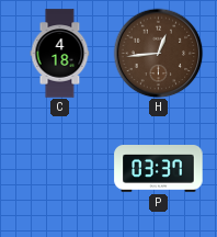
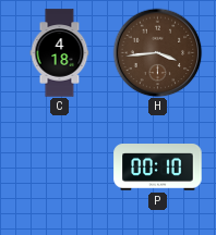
H: 12:44 -> 3:44
P: 03:37 -> 00:10
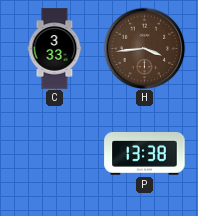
C: 4:18 -> 3:33
P: 00:10 -> 13:38
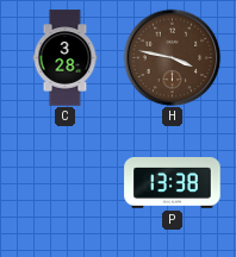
C: 3:33 -> 3:28
H: 3:44 -> 3:47
